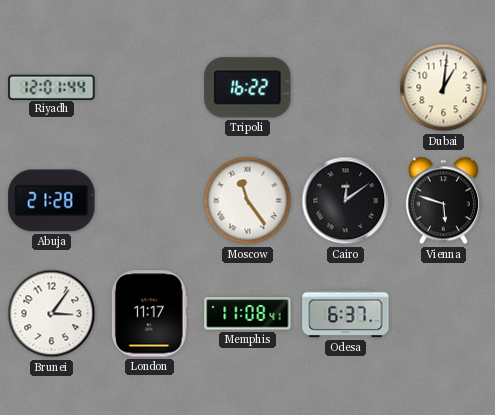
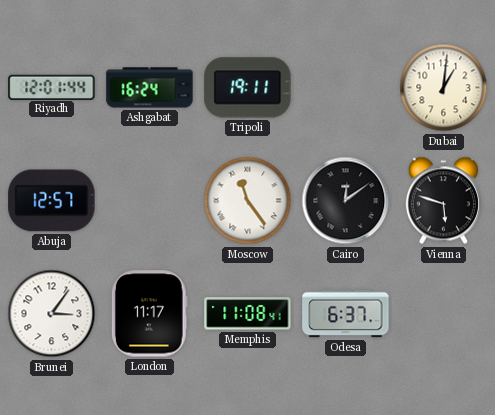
Ashgabat: none -> 16:24
Tripoli: 16:22 -> 19:11
Abuja: 21:28 -> 12:57
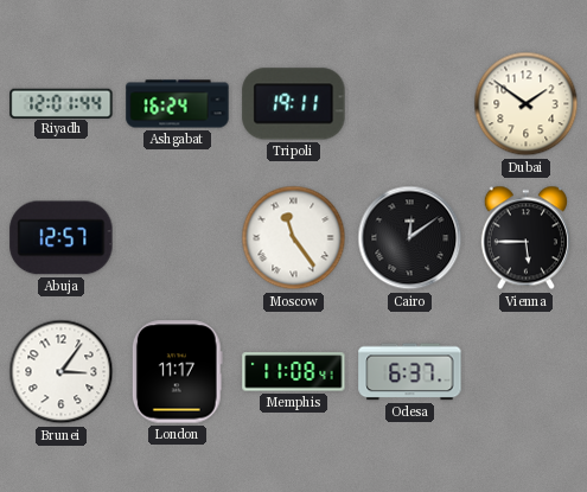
Dubai: 1:01 -> 1:51
Vienna: 5:48 -> 5:45
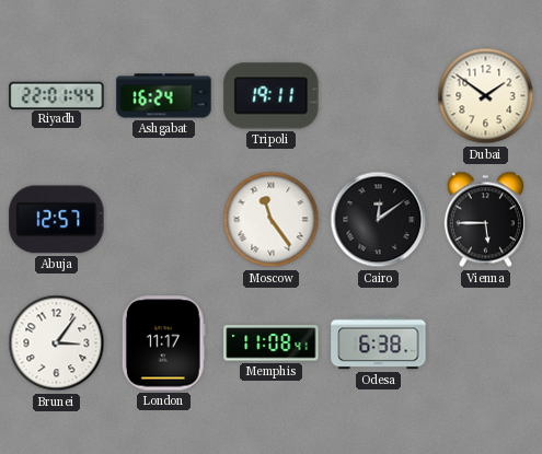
Riyadh: 12:01 -> 22:01
Odesa: 6:37 -> 6:38
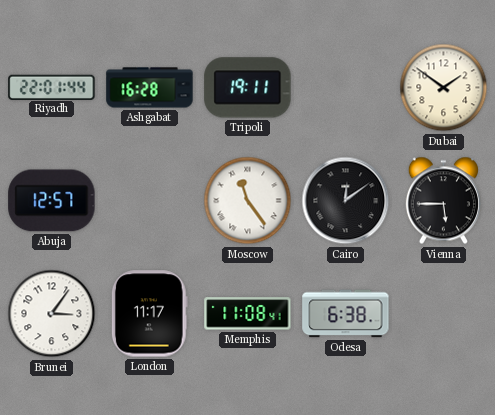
Ashgabat: 16:24 -> 16:28
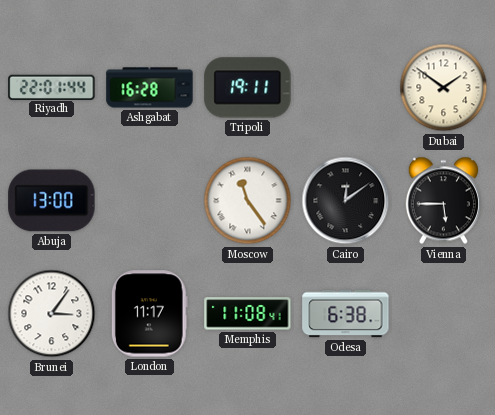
Abuja: 12:57 -> 13:00
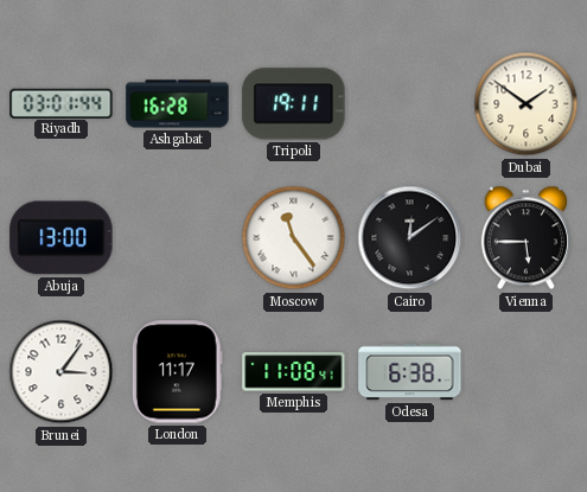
Riyadh: 22:01 -> 03:01
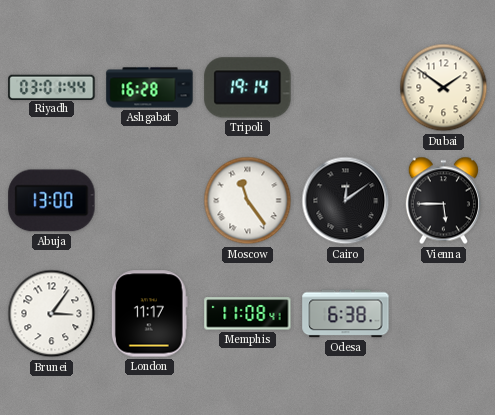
Tripoli: 19:11 -> 19:14
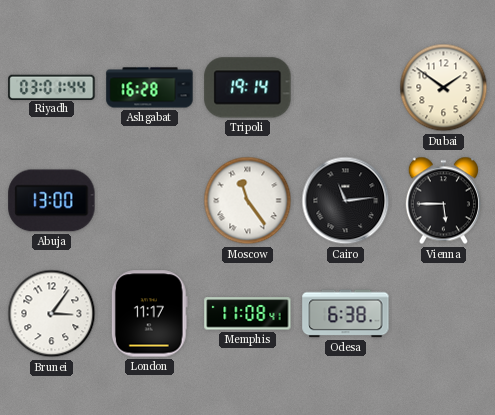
Cairo: 12:09 -> 11:14
